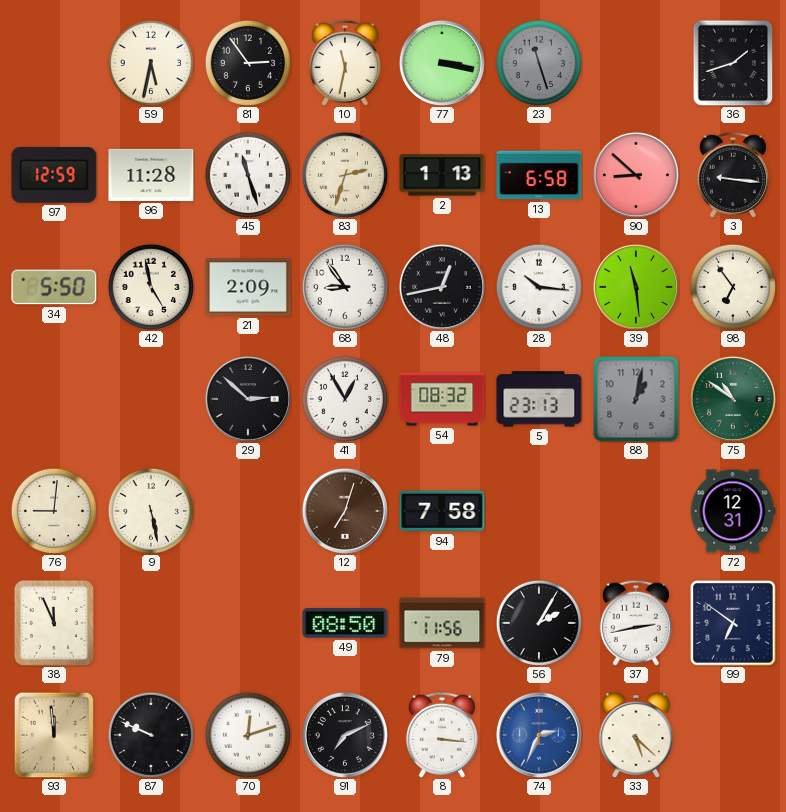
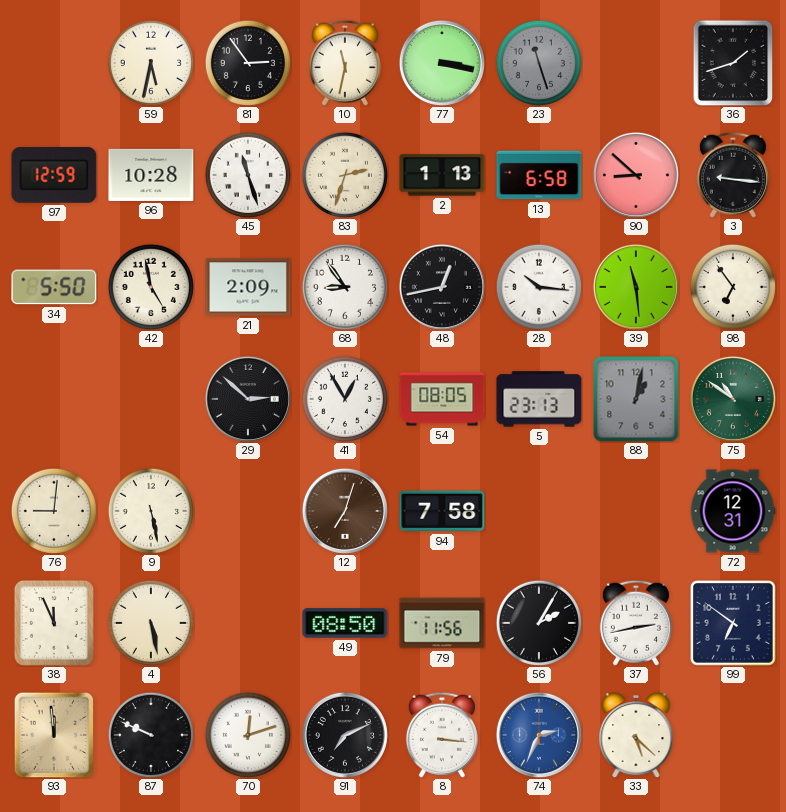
96: 11:28 -> 10:28
54: 08:32 -> 08:05
4: none -> 5:28
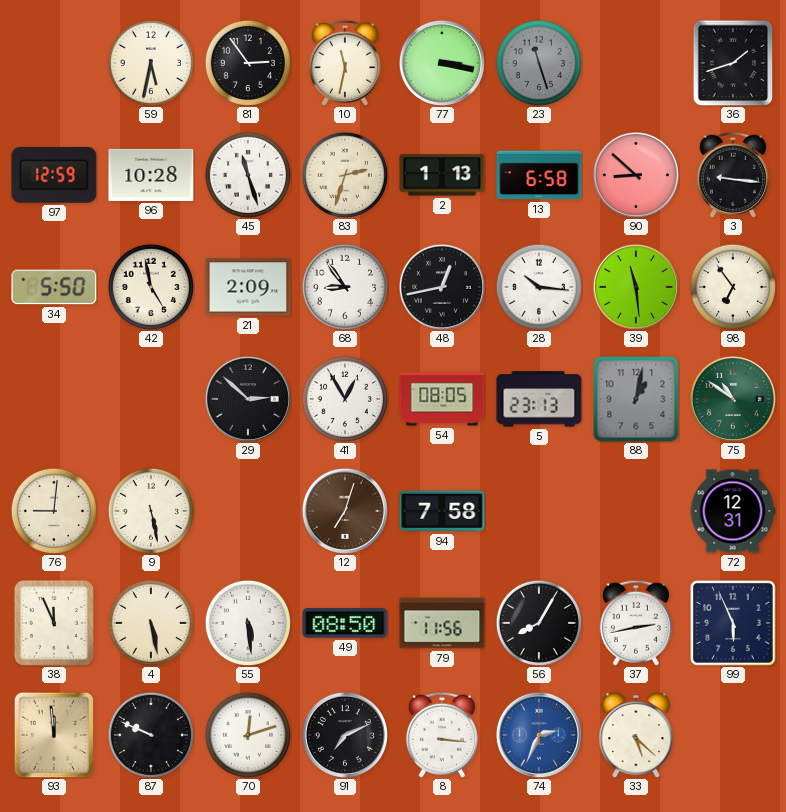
55: none -> 5:29
56: 2:05 -> 8:05
99: 6:51 -> 5:56
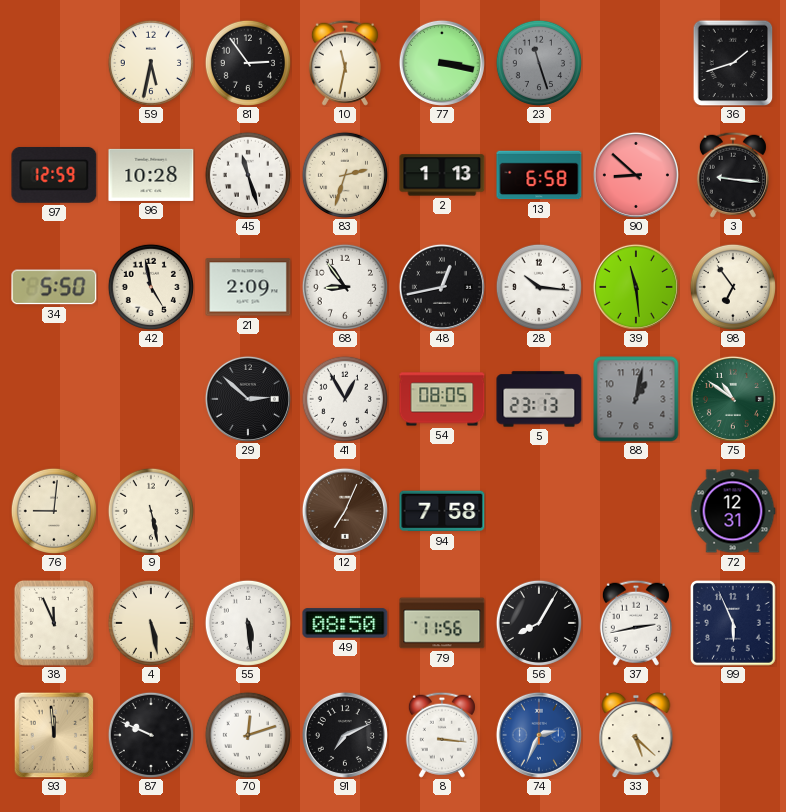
12: 7:03 -> 7:04
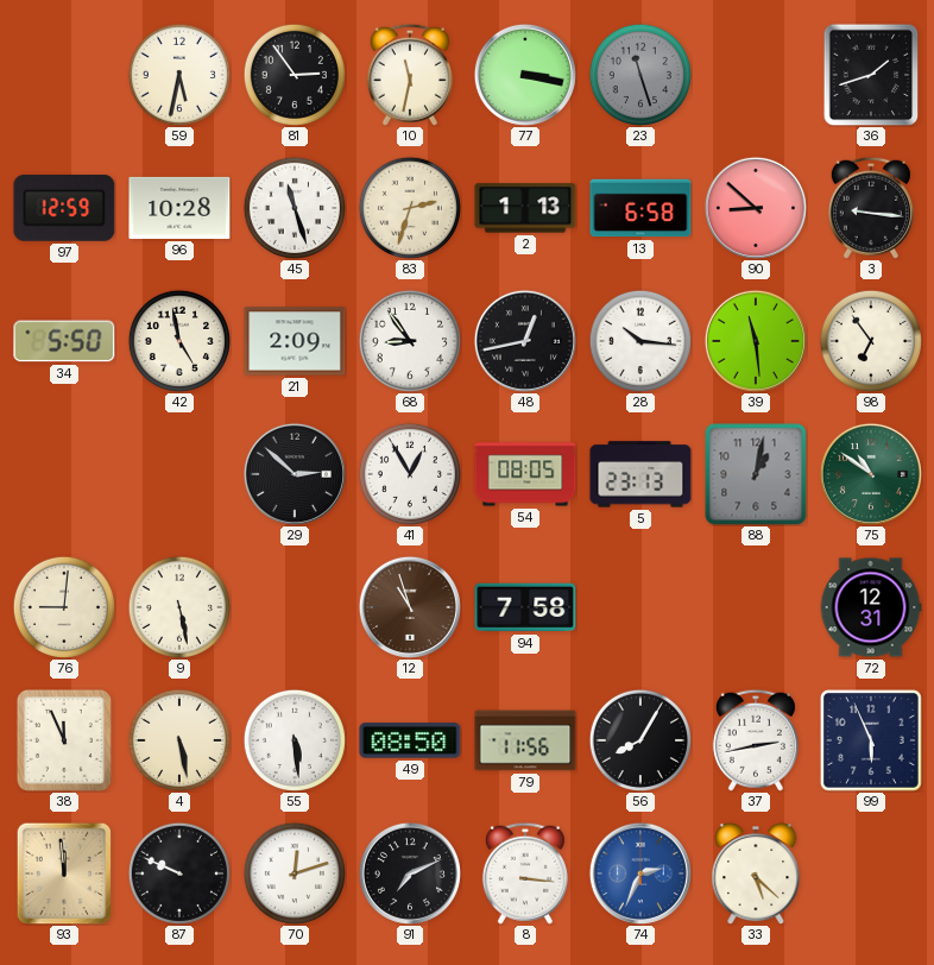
12: 7:04 -> 10:57
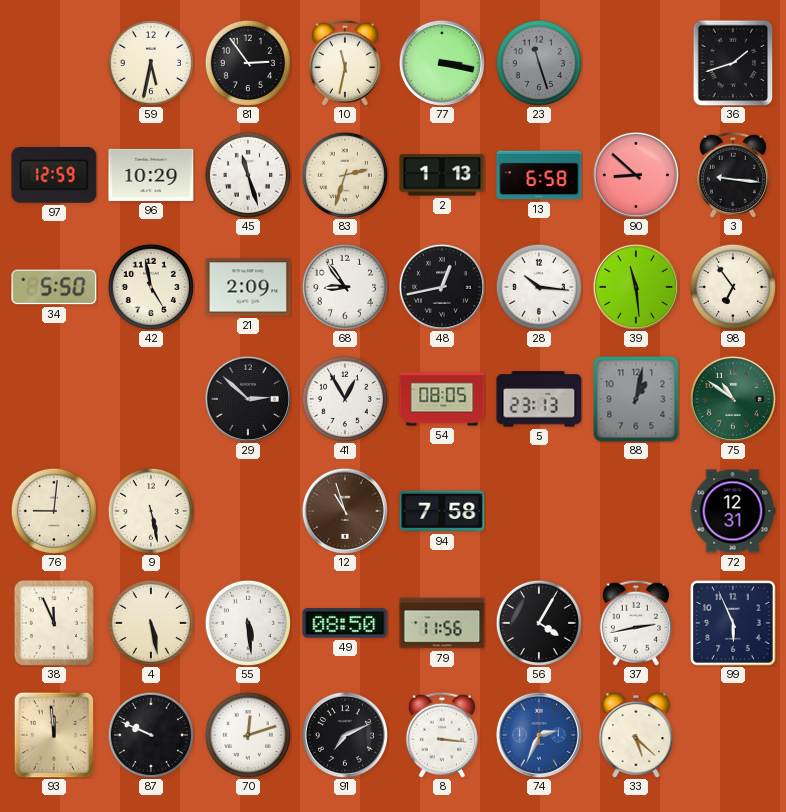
96: 10:28 -> 10:29
56: 8:05 -> 4:05
